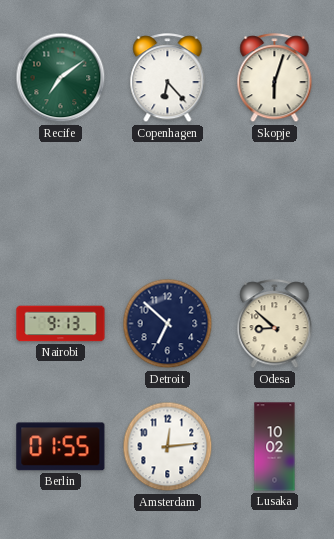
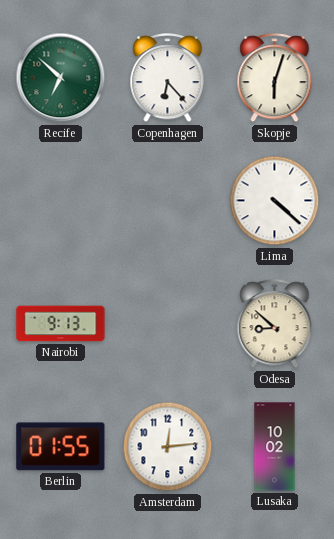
Recife: 7:09 -> 6:52
Lima: none -> 4:22
Detroit: 6:52 -> none
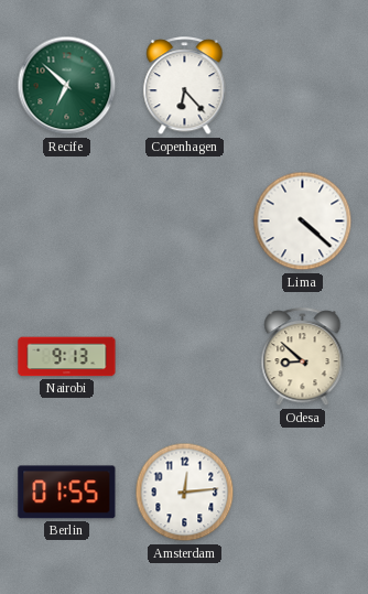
Skopje: 6:03 -> none
Lusaka: 10:02 -> none
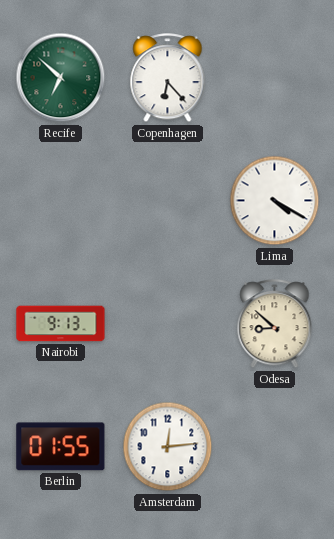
Lima: 4:22 -> 4:20
